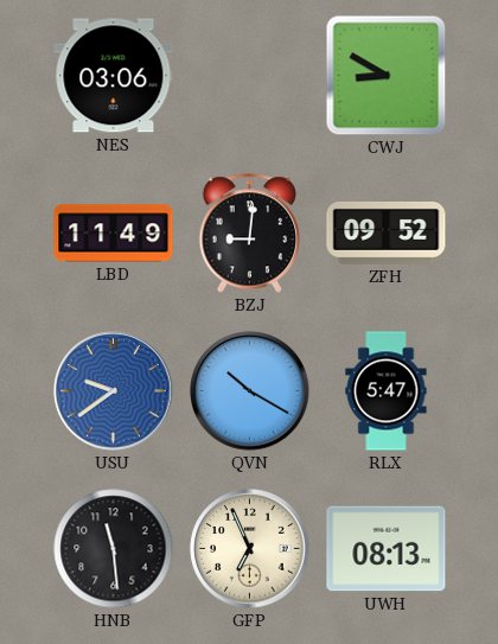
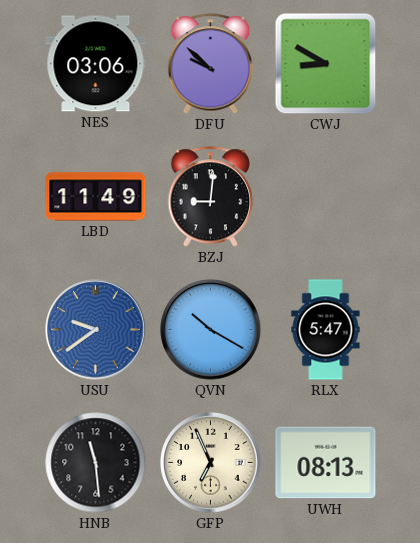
DFU: none -> 9:52
ZFH: 09:52 -> none
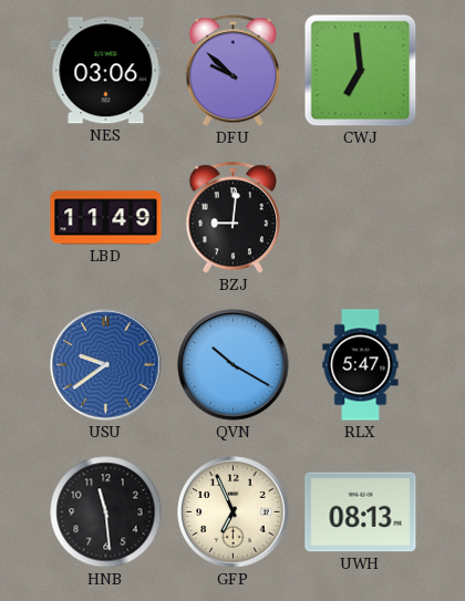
CWJ: 8:50 -> 6:59
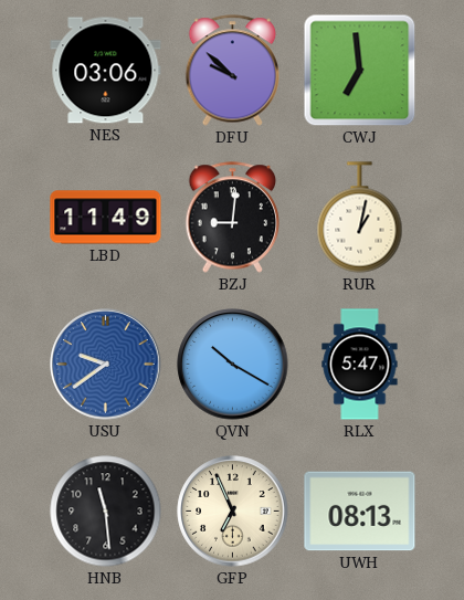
RUR: none -> 1:02
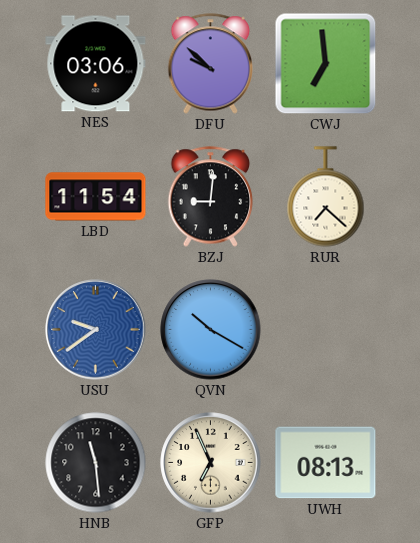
LBD: 11:49 -> 11:54
RUR: 1:02 -> 7:22
RLX: 5:47 -> none
